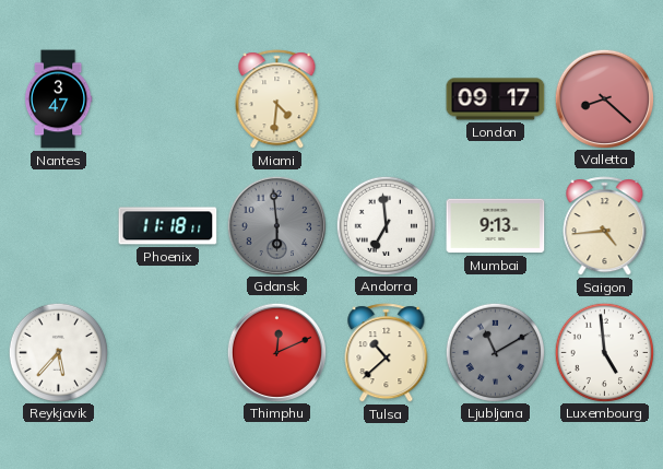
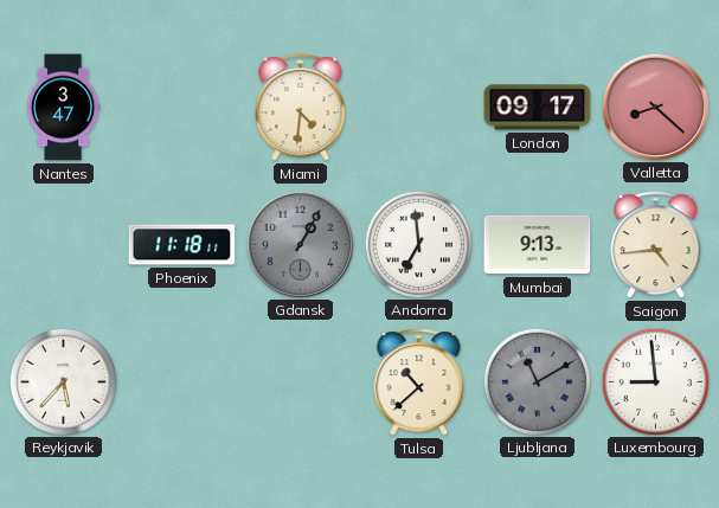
Gdansk: 5:59 -> 1:05
Thimphu: 12:11 -> none
Luxembourg: 4:59 -> 8:59
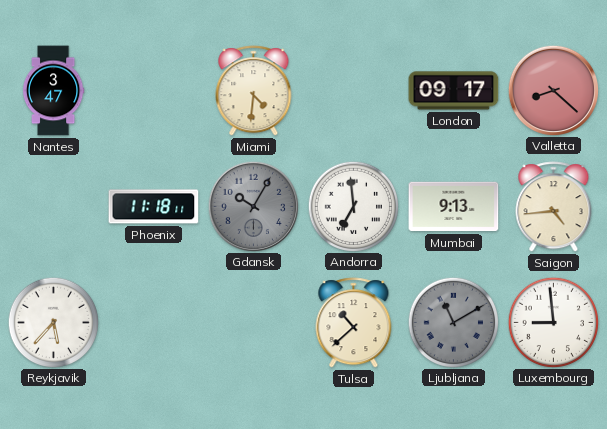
Gdansk: 1:05 -> 10:05
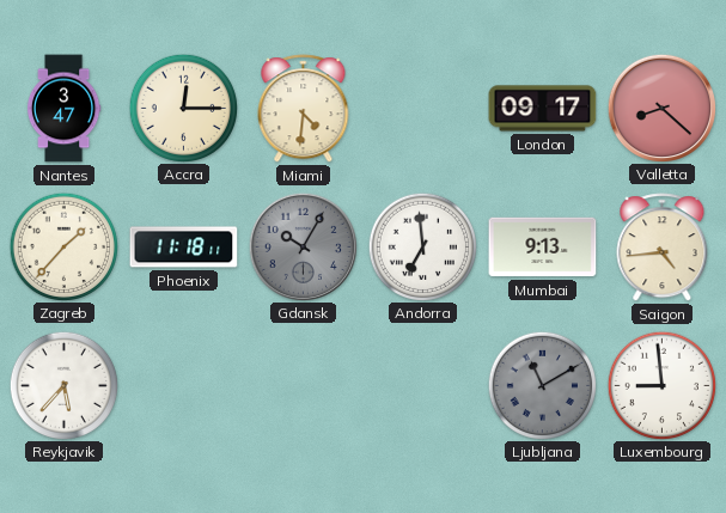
Accra: none -> 12:15
Zagreb: none -> 1:37
Tulsa: 10:38 -> none
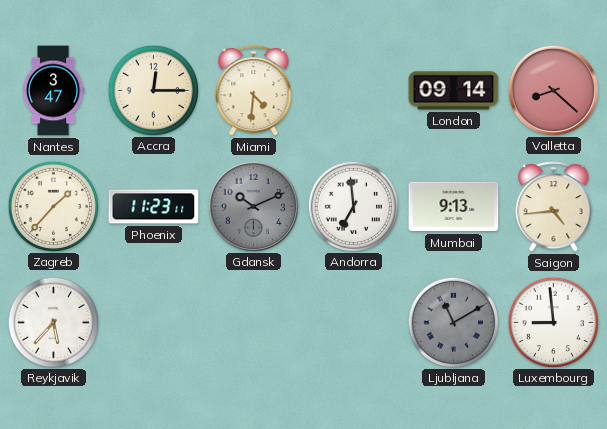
London: 09:17 -> 09:14
Phoenix: 11:18 -> 11:23
Gdansk: 10:05 -> 10:11
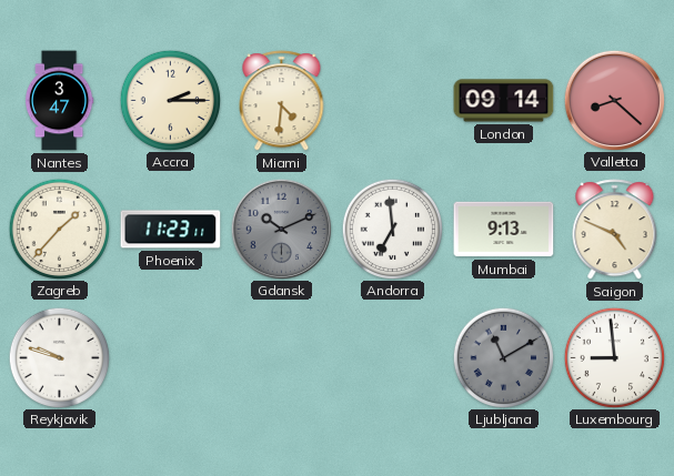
Accra: 12:15 -> 2:15
Saigon: 4:44 -> 4:49
Reykjavik: 5:37 -> 9:48
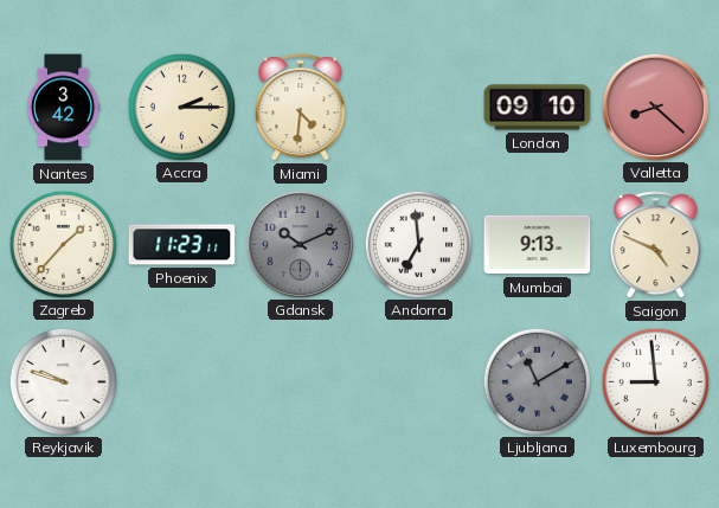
Nantes: 3:47 -> 3:42
London: 09:14 -> 09:10
